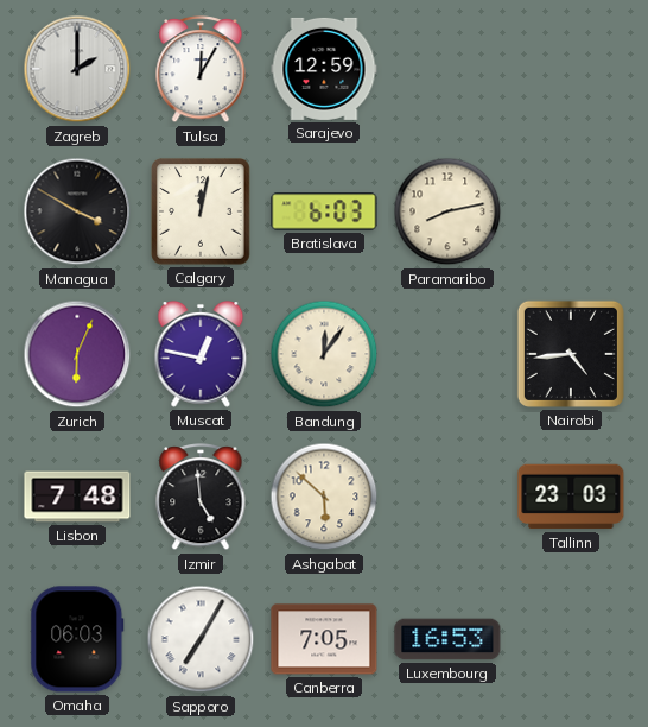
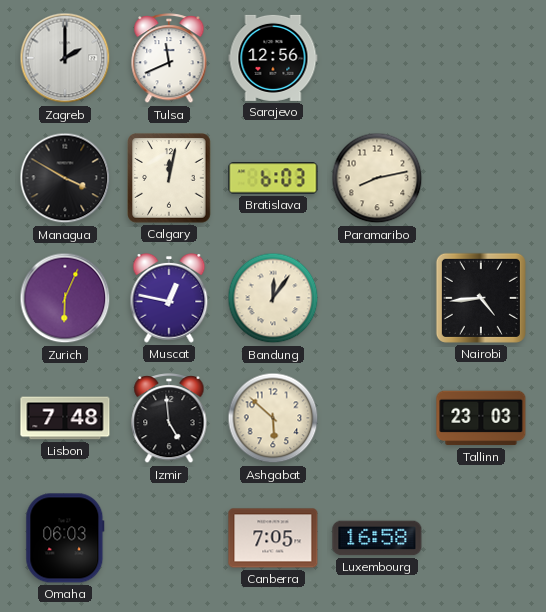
Tulsa: 12:05 -> 11:41
Sarajevo: 12:59 -> 12:56
Sapporo: 7:05 -> none
Luxembourg: 16:53 -> 16:58
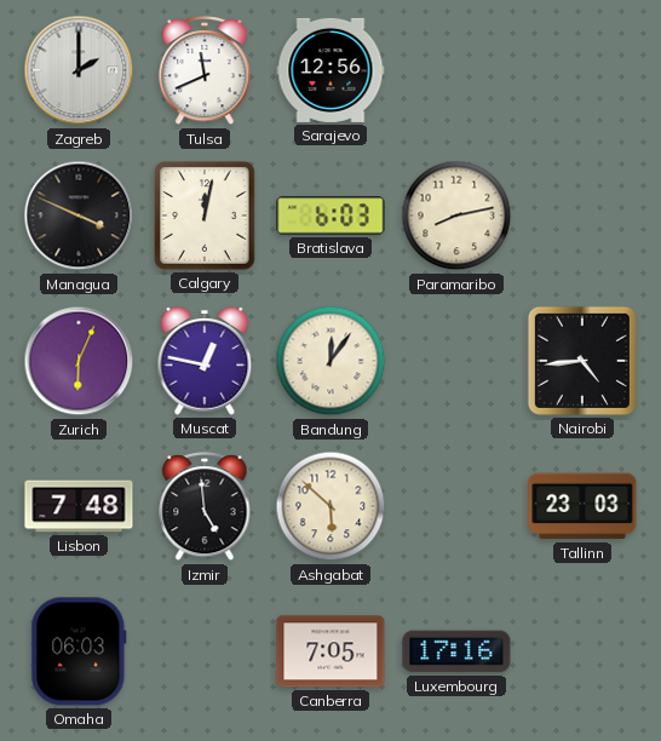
Managua: 3:50 -> 3:49
Luxembourg: 16:58 -> 17:16
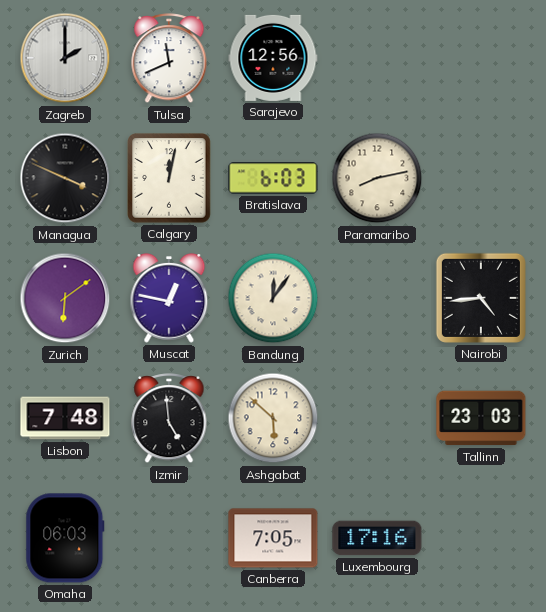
Zurich: 6:04 -> 6:09
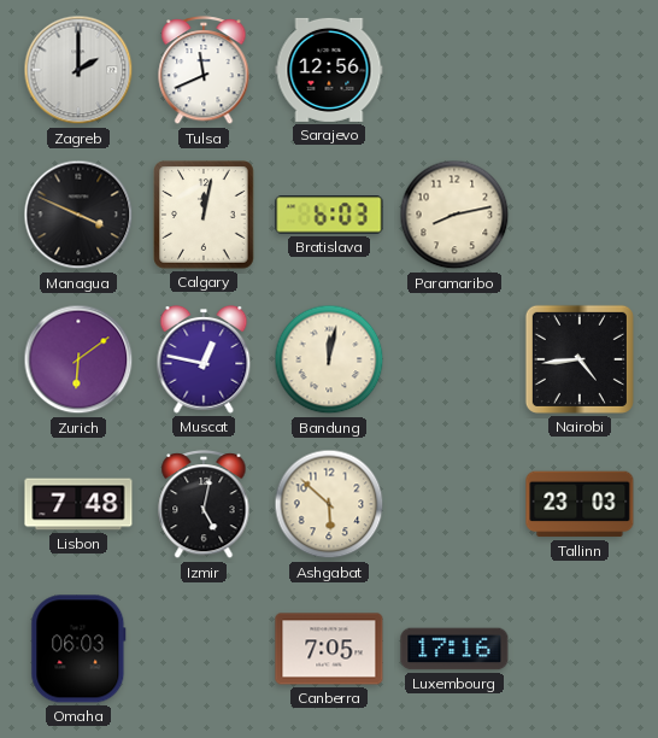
Bandung: 12:06 -> 12:02
Izmir: 4:59 -> 5:02
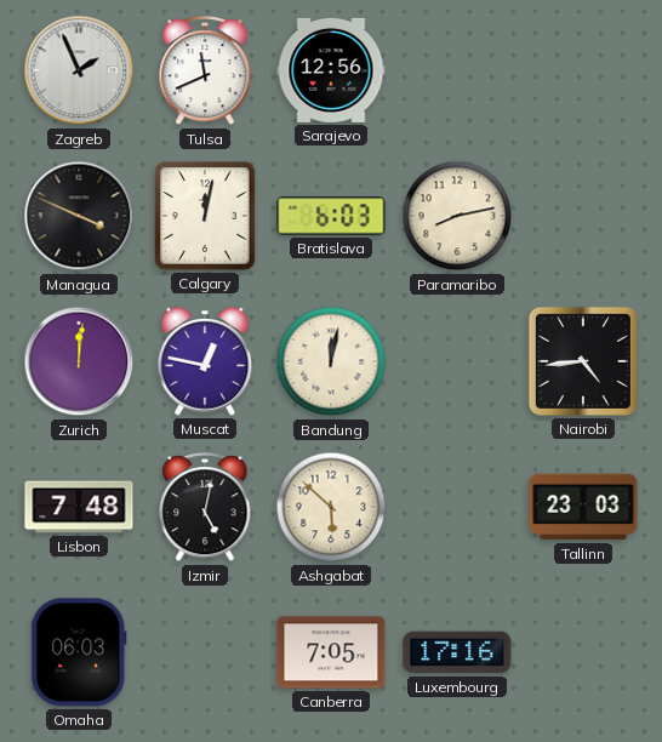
Zagreb: 2:00 -> 1:56
Zurich: 6:09 -> 12:01
